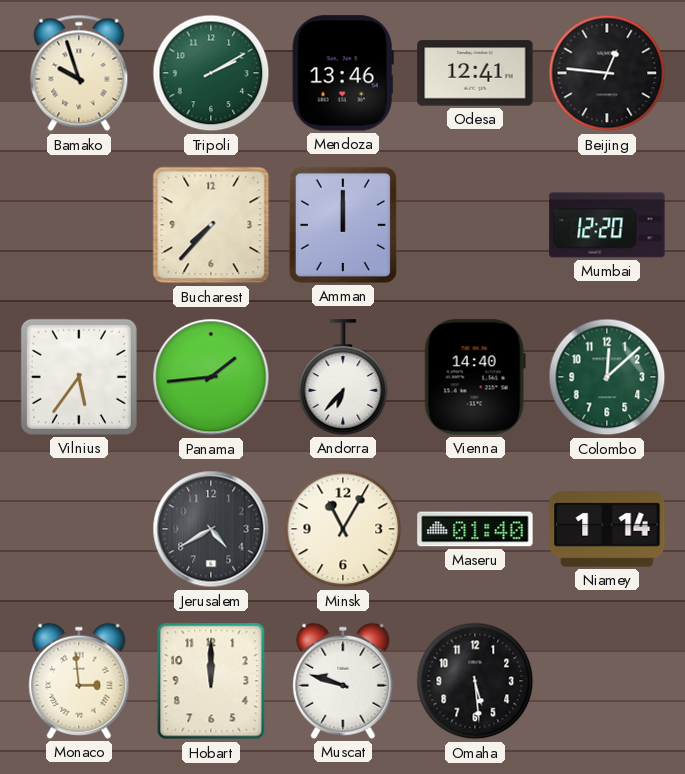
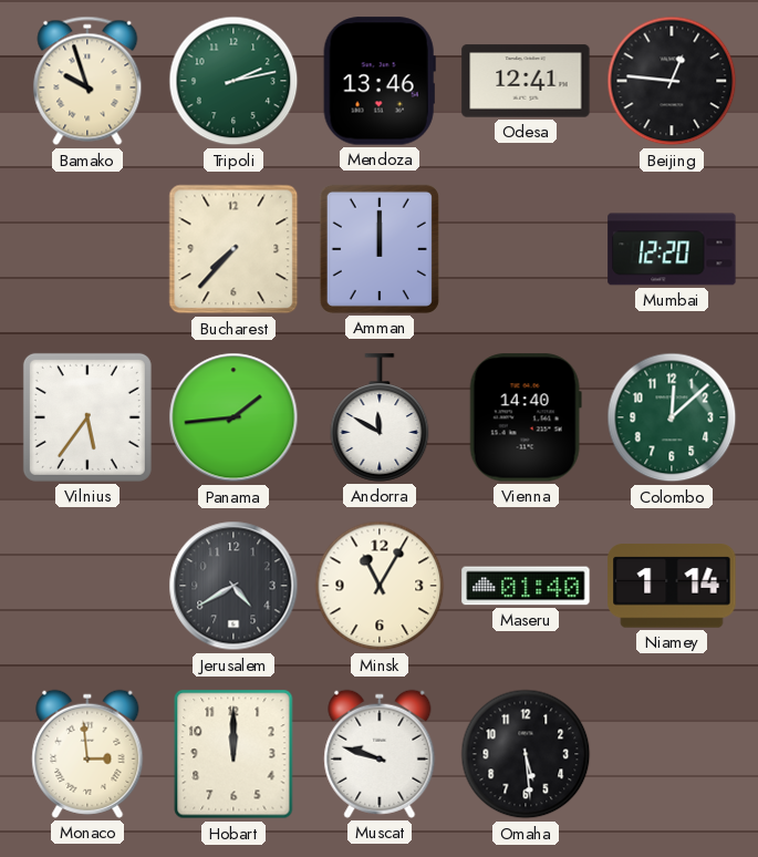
Tripoli: 2:10 -> 2:13
Andorra: 6:37 -> 11:50
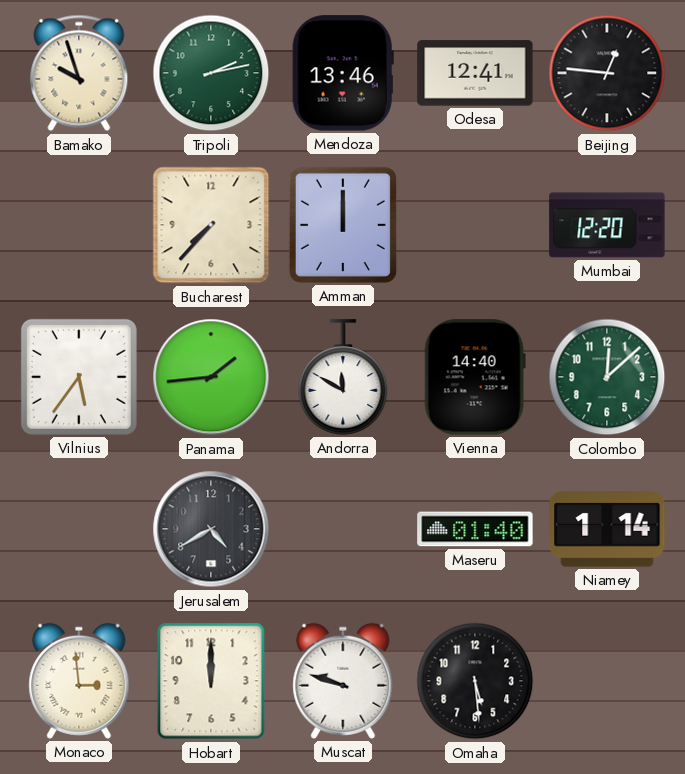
Minsk: 11:05 -> none
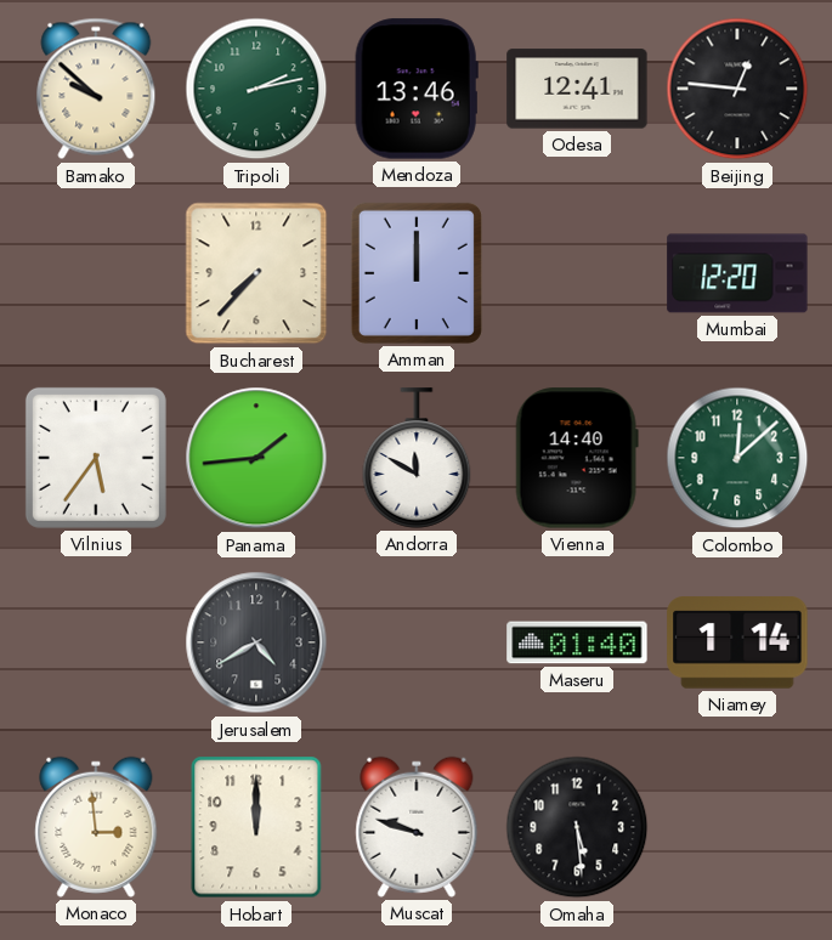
Bamako: 9:57 -> 9:52
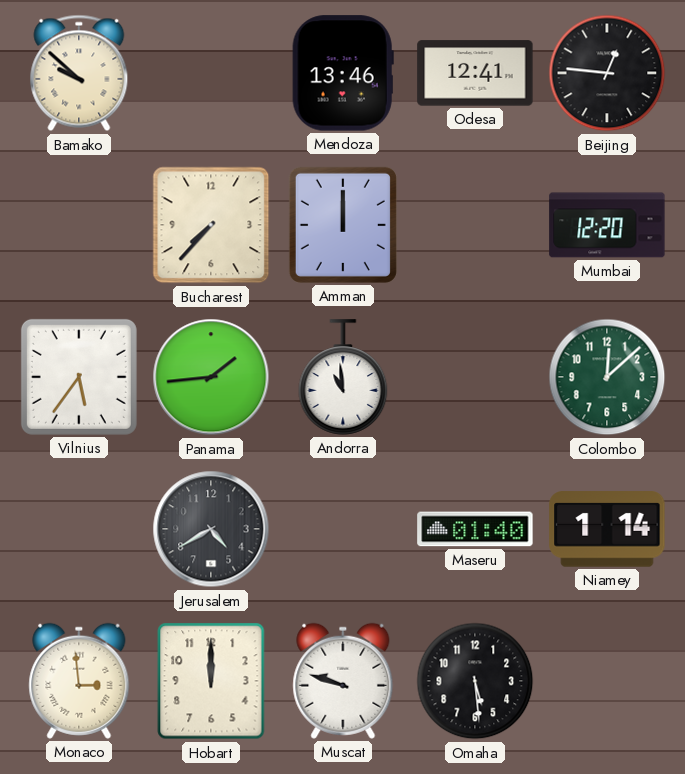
Tripoli: 2:13 -> none
Andorra: 11:50 -> 10:59
Vienna: 14:40 -> none
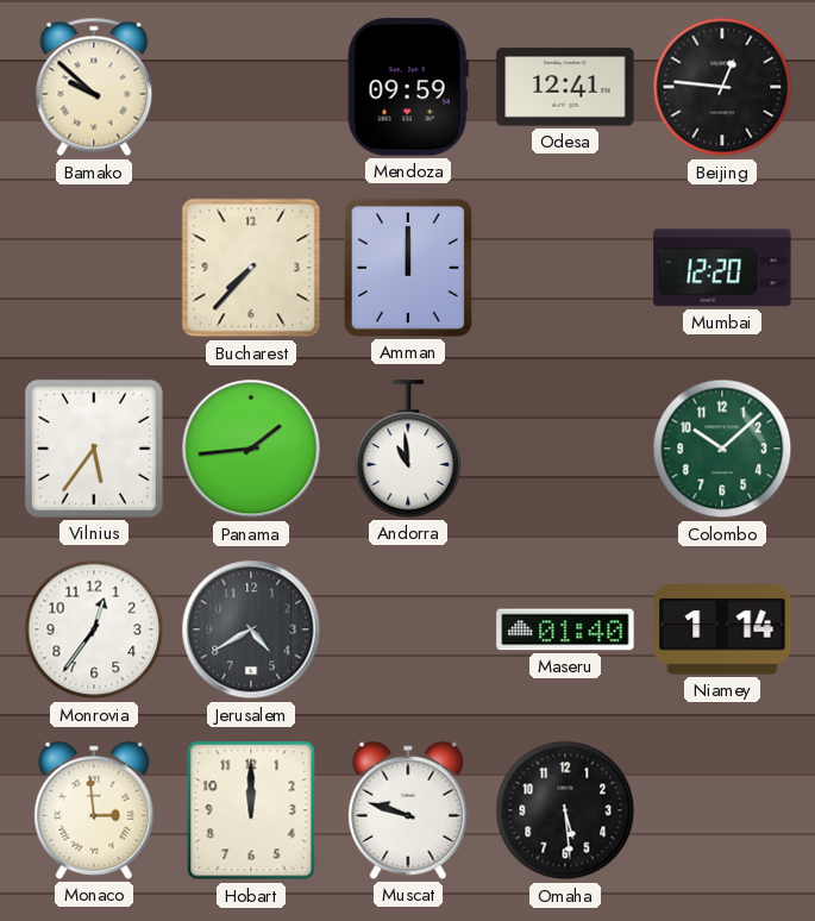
Mendoza: 13:46 -> 09:59
Colombo: 12:08 -> 10:08
Monrovia: none -> 12:36
